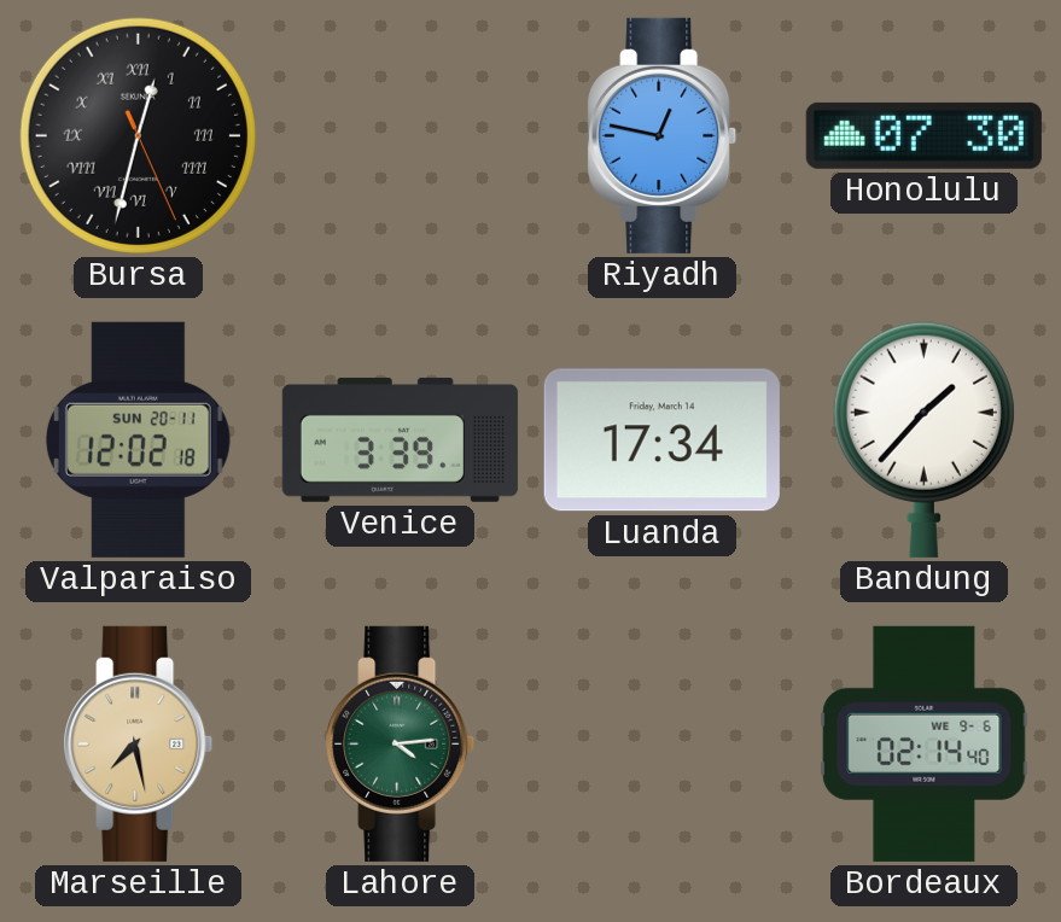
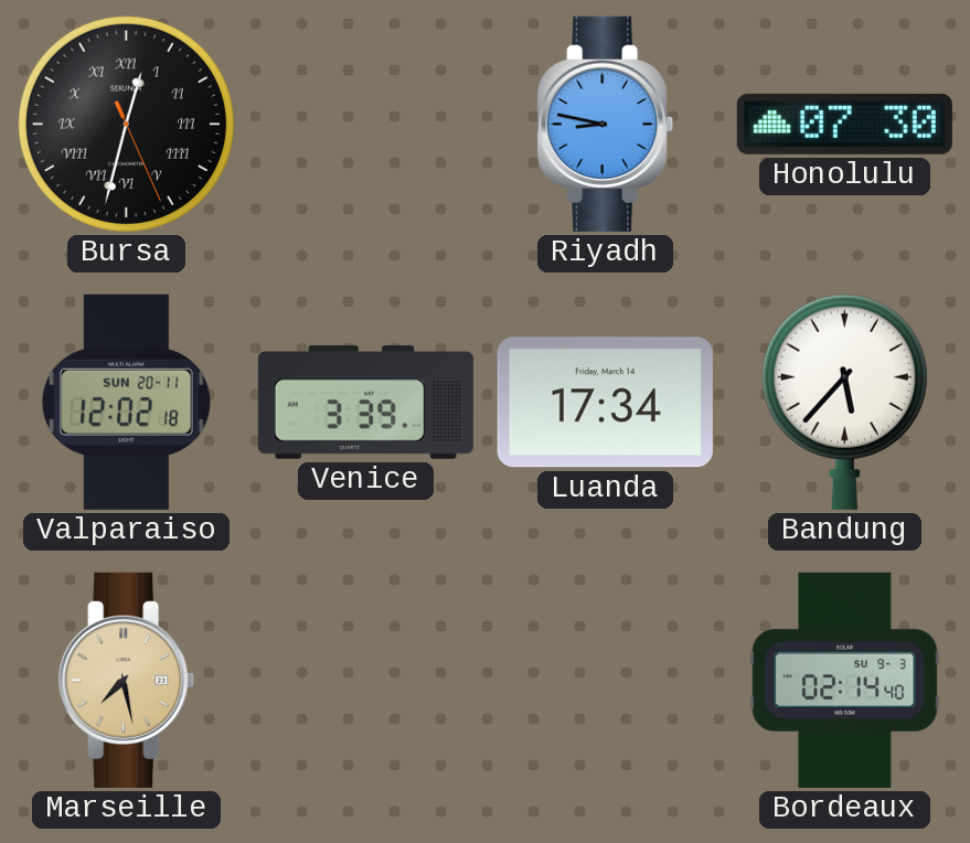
Riyadh: 12:47 -> 8:47
Bandung: 1:37 -> 5:37
Lahore: 4:14 -> none
Bordeaux date: WE 9-6 -> SU 9-3
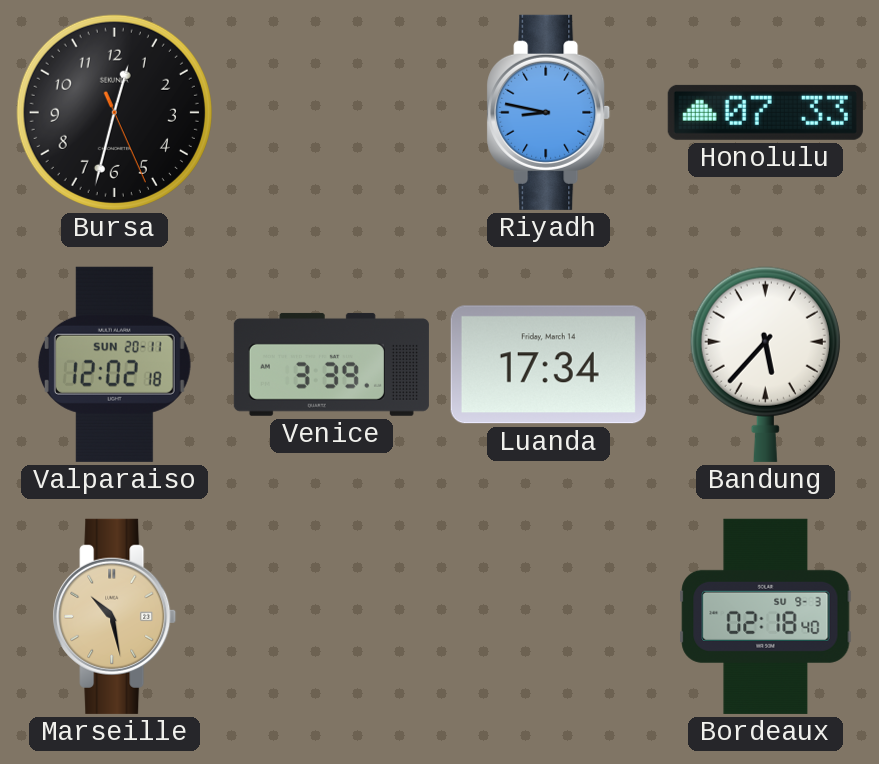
Bursa numerals: Roman -> Arabic
Honolulu: 07:30 -> 07:33
Marseille: 7:28 -> 10:28
Bordeaux: 02:14 -> 02:18
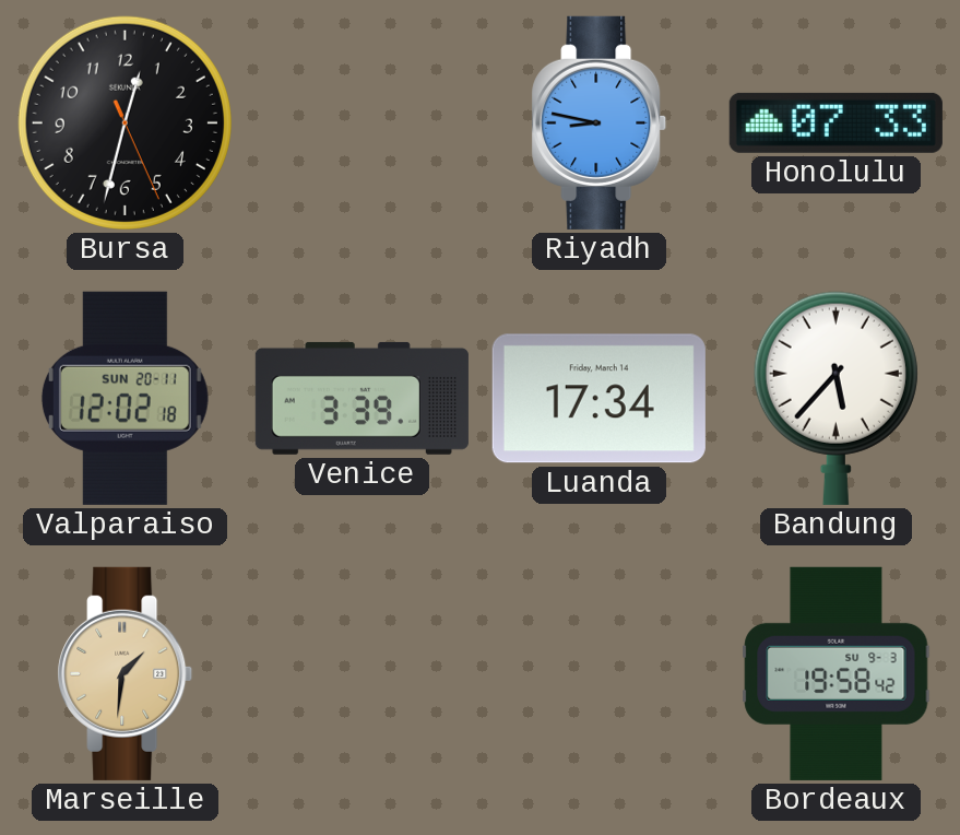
Marseille: 10:28 -> 1:31
Bordeaux: 02:18 -> 19:58
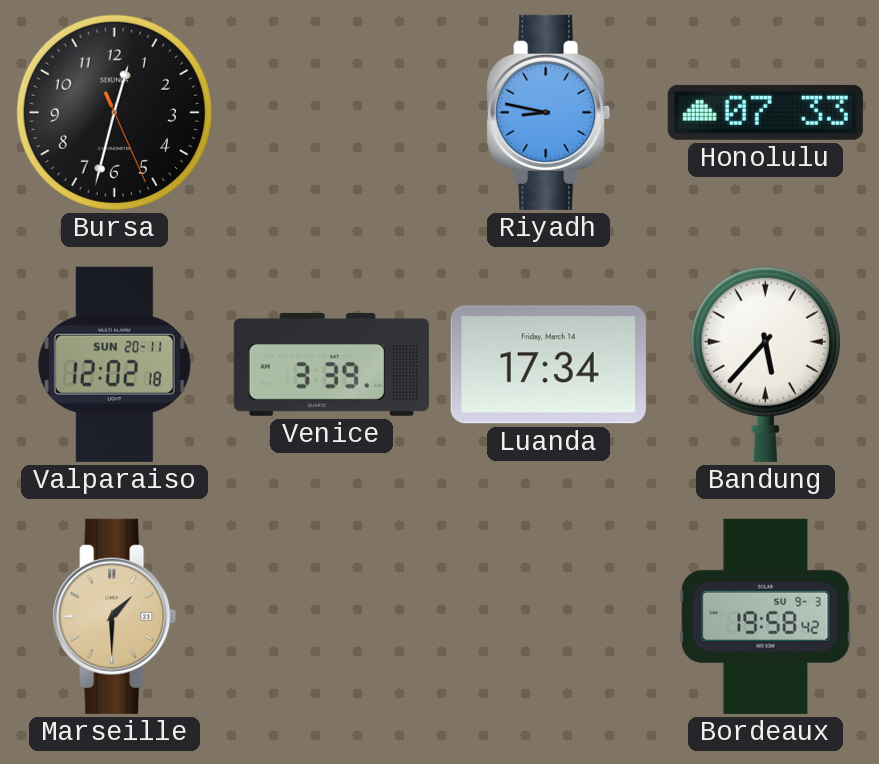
Marseille: 1:31 -> 1:30
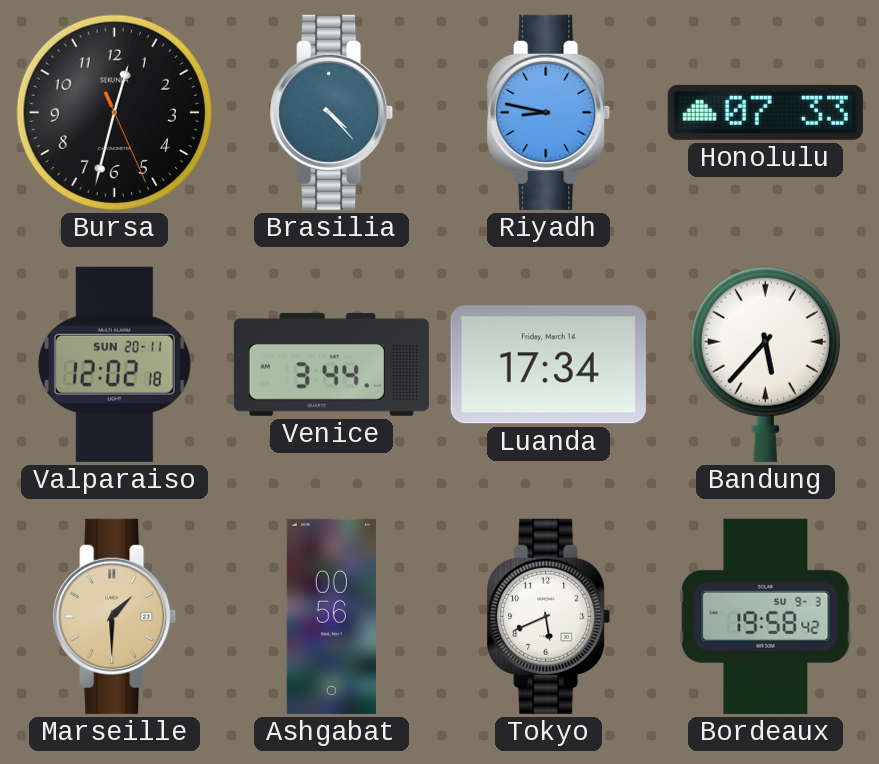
Brasilia: none -> 4:23
Venice: 3:39 -> 3:44
Ashgabat: none -> 00:56
Tokyo: none -> 5:41
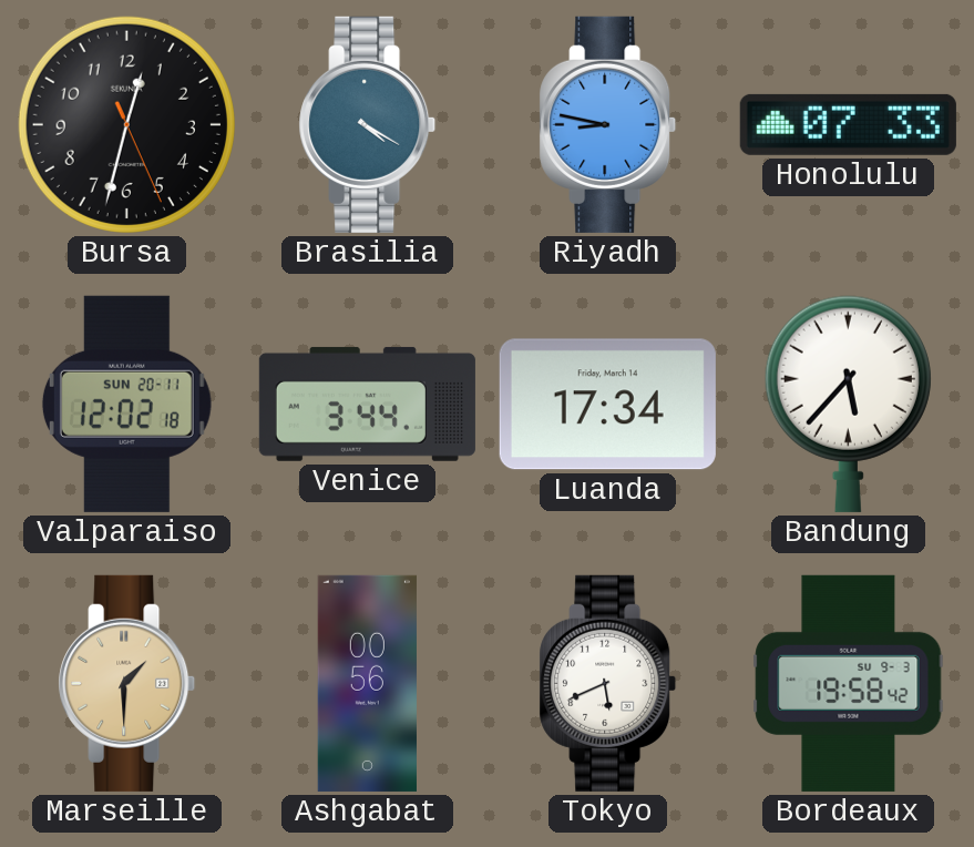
Brasilia: 4:23 -> 4:20
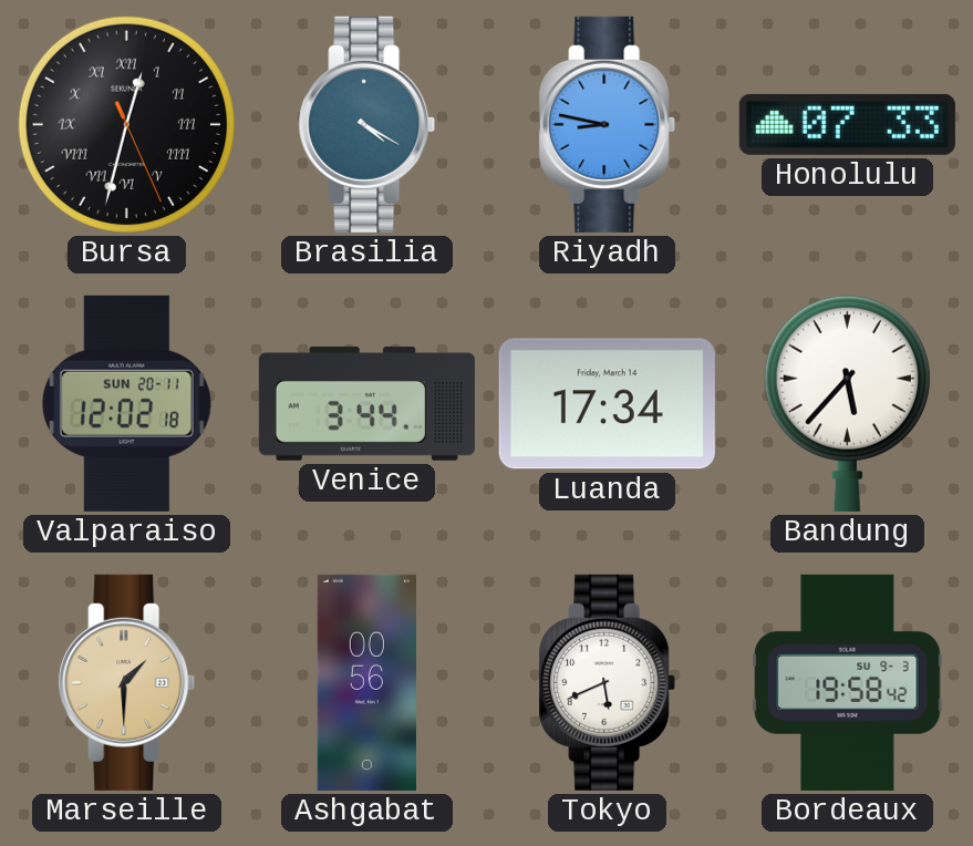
Bursa numerals: Arabic -> Roman
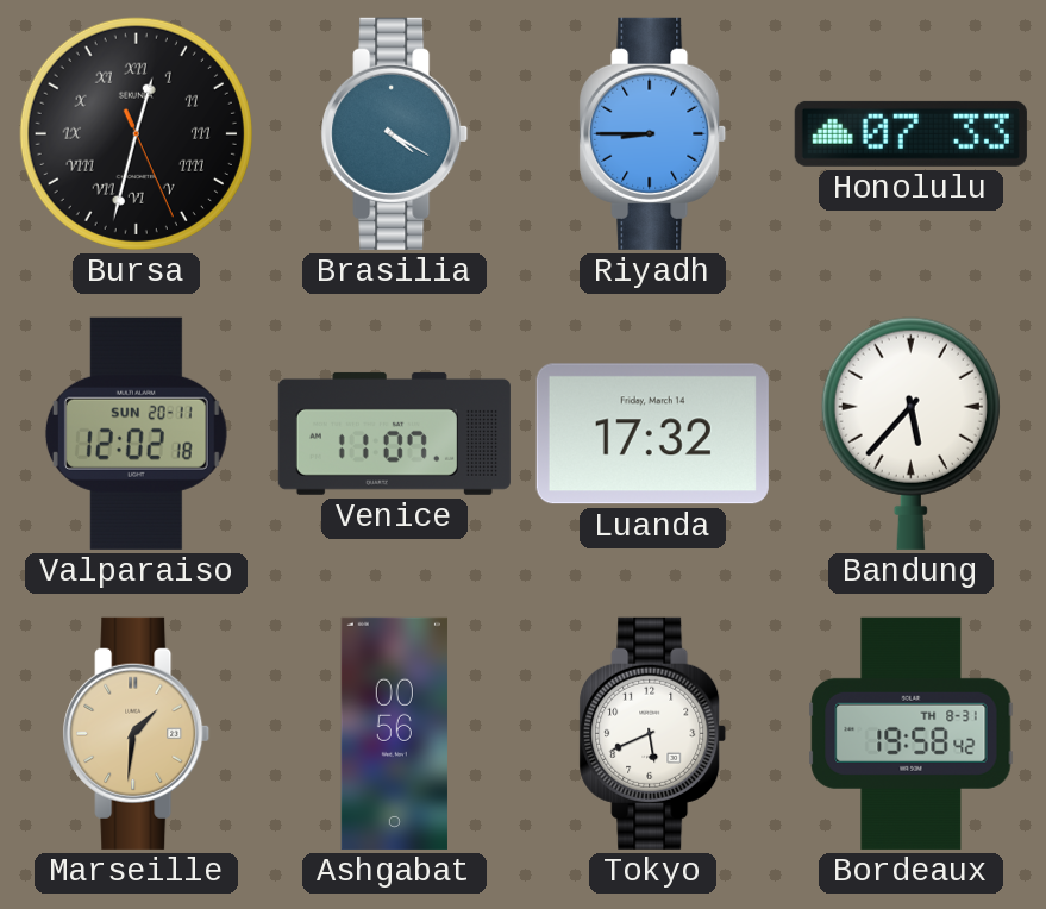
Riyadh: 8:47 -> 8:45
Venice: 3:44 -> 11:07
Luanda: 17:34 -> 17:32
Marseille: 1:30 -> 1:31
Bordeaux date: SU 9-3 -> TH 8-31
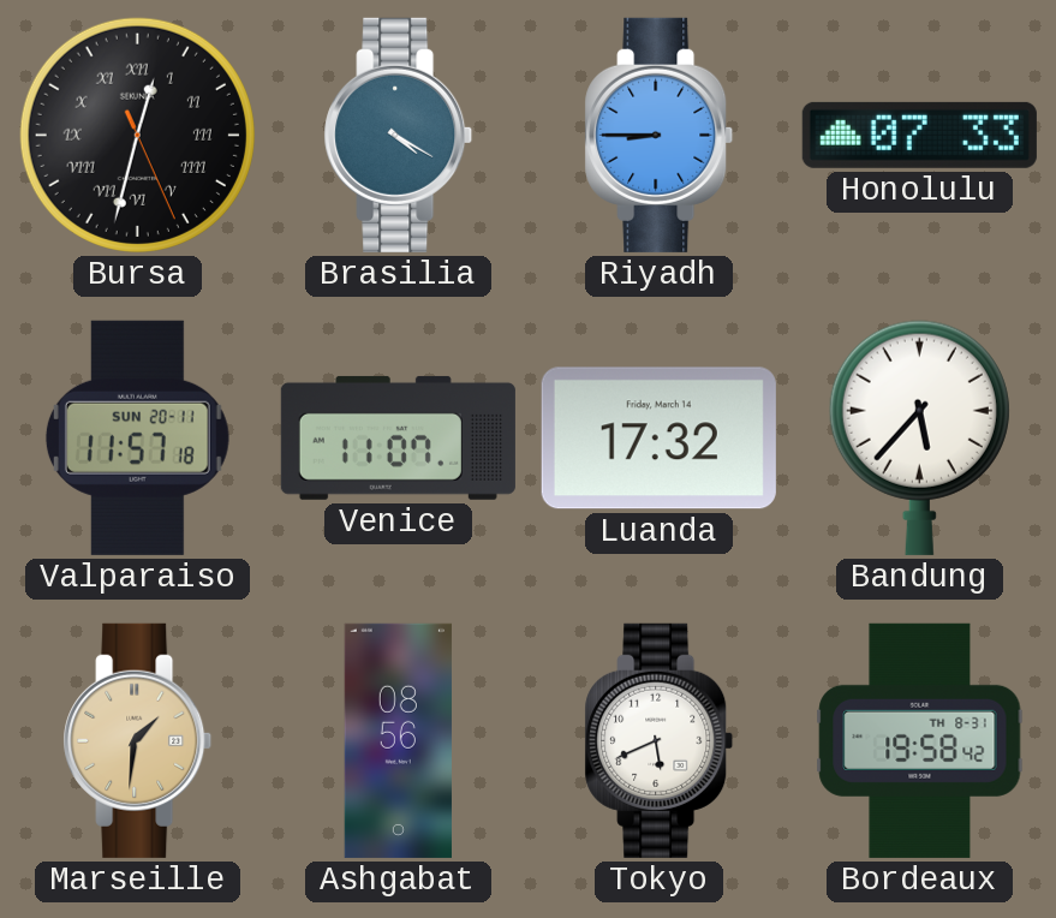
Valparaiso: 12:02 -> 11:57
Ashgabat: 00:56 -> 08:56
